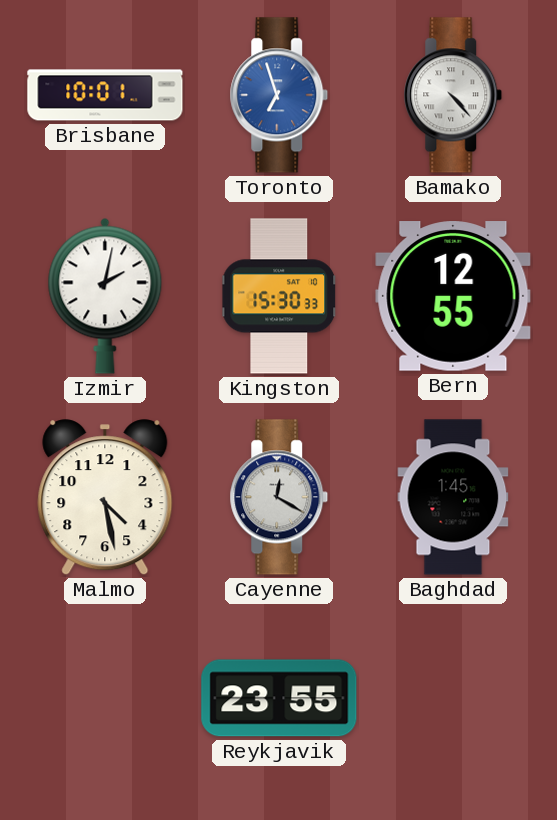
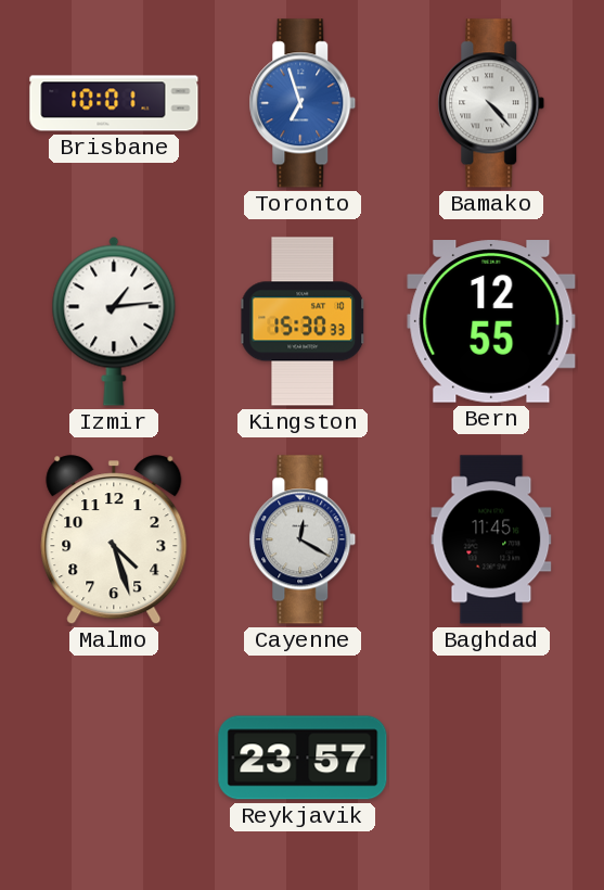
Izmir: 2:02 -> 1:14
Malmo: 4:28 -> 4:27
Baghdad: 1:45 -> 11:45
Reykjavik: 23:55 -> 23:57
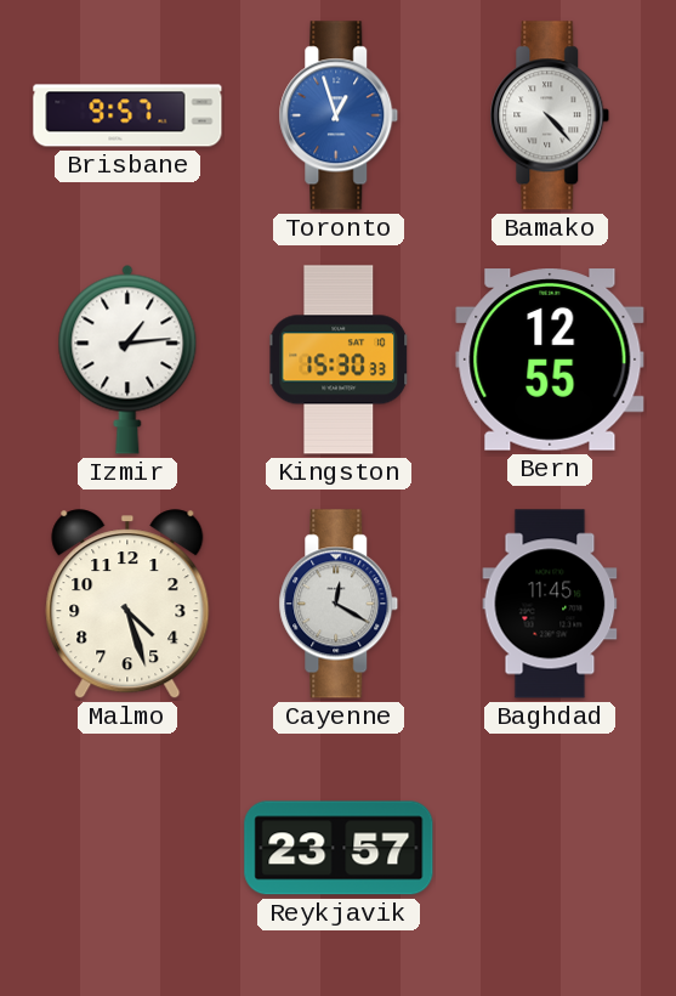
Brisbane: 10:01 -> 9:57
Toronto: 6:57 -> 12:57
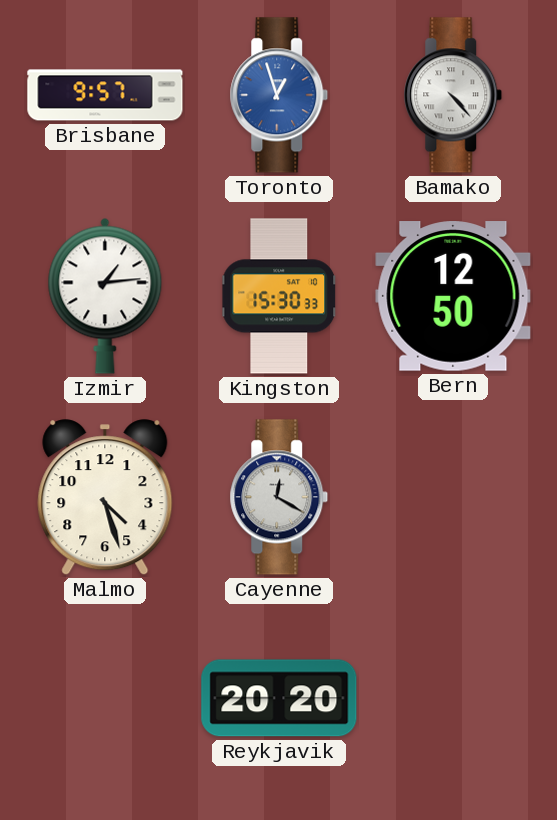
Bern: 12:55 -> 12:50
Baghdad: 11:45 -> none
Reykjavik: 23:57 -> 20:20
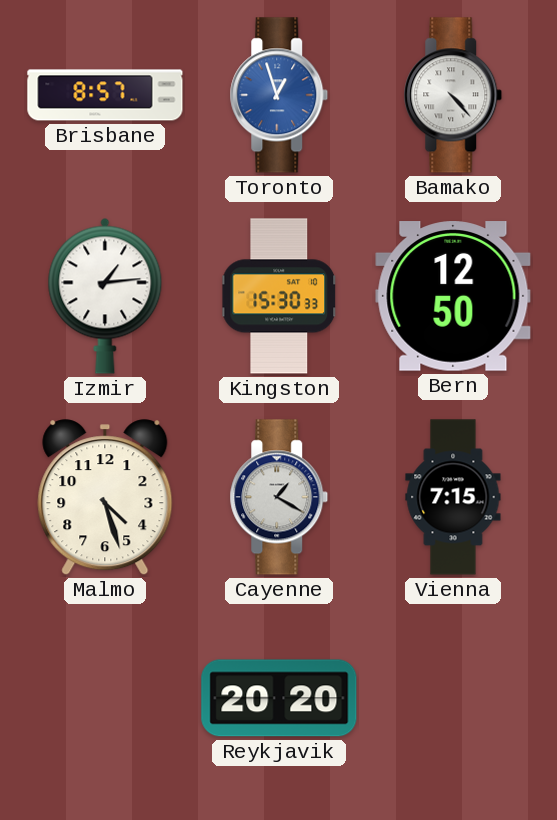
Brisbane: 9:57 -> 8:57
Cayenne: 12:20 -> 1:20
Vienna: none -> 7:15
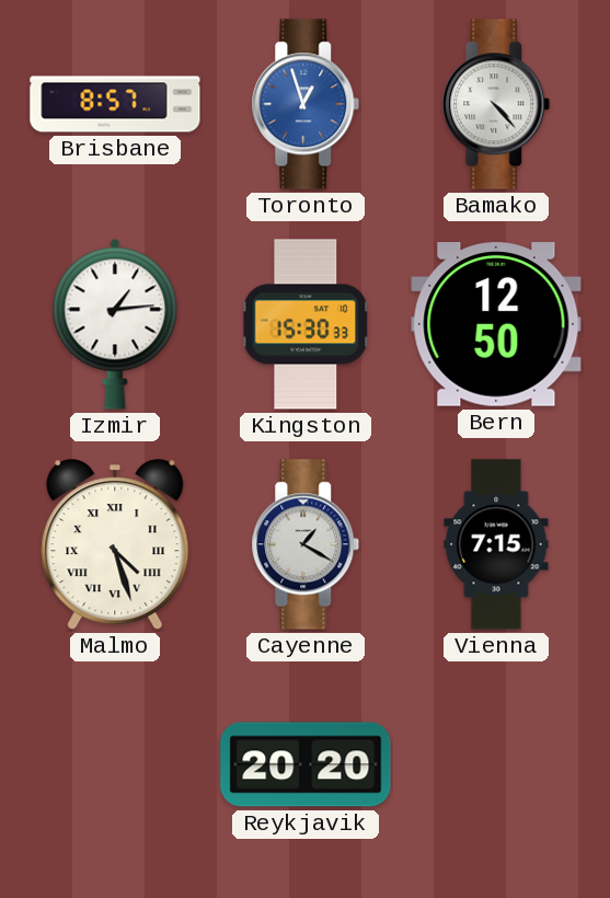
Malmo numerals: Arabic -> Roman
